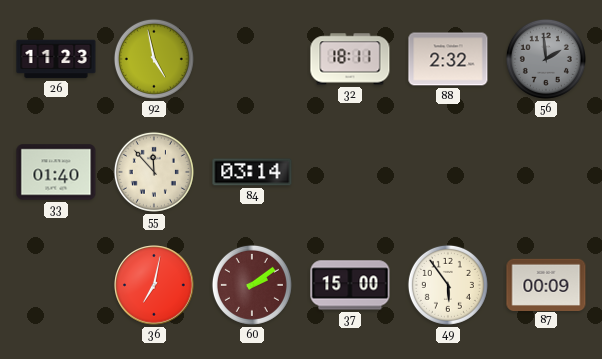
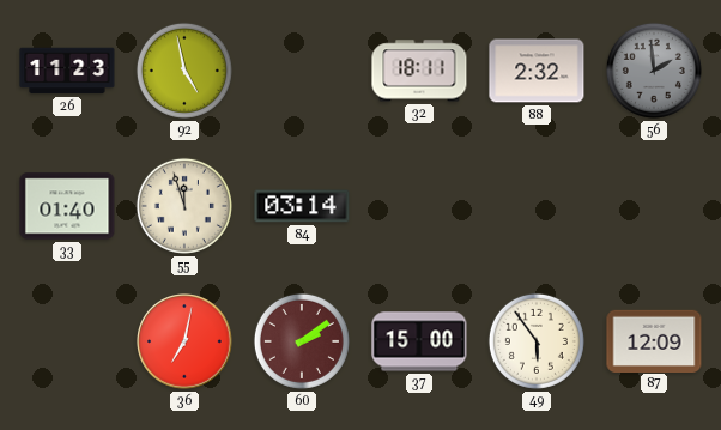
55: 11:53 -> 11:57
87: 00:09 -> 12:09
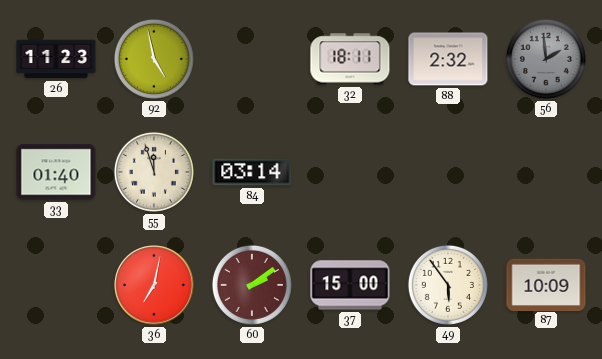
87: 12:09 -> 10:09
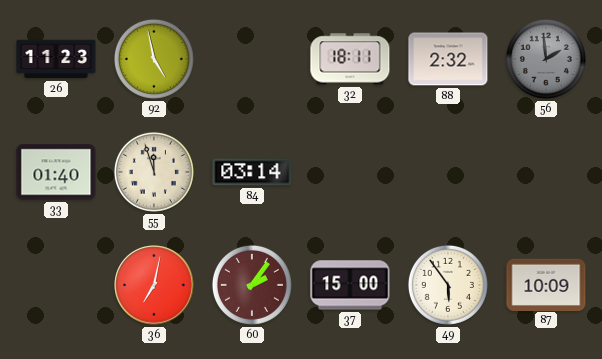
60: 2:09 -> 2:06
